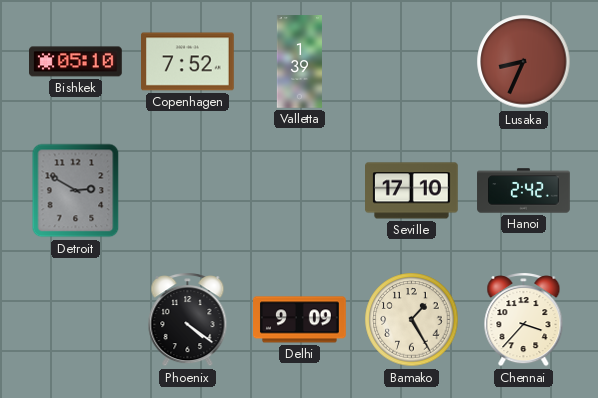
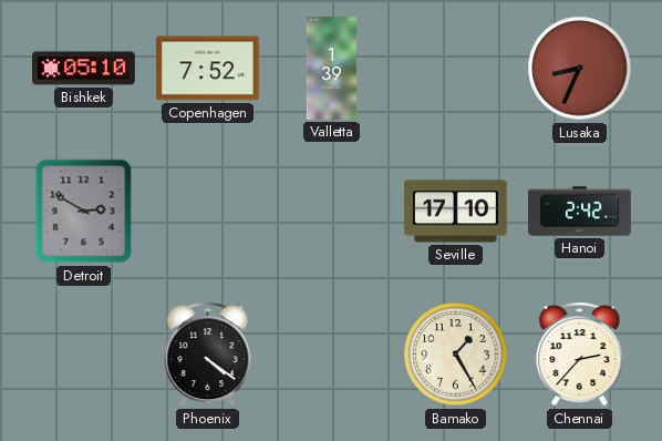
Delhi: 9:09 -> none
Chennai: 3:37 -> 2:37
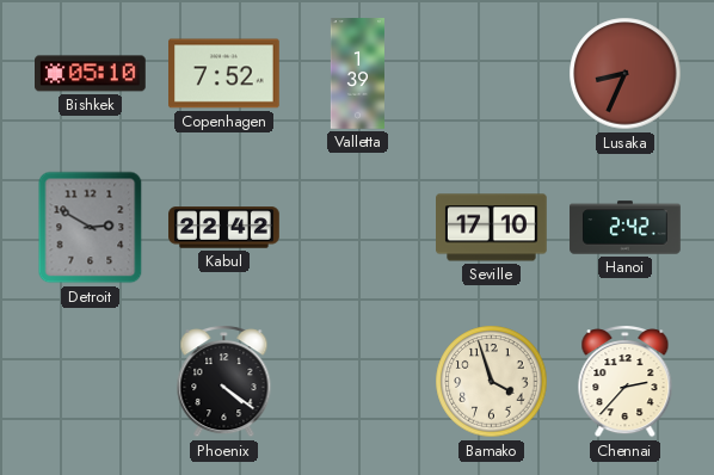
Kabul: none -> 22:42
Bamako: 1:25 -> 3:57
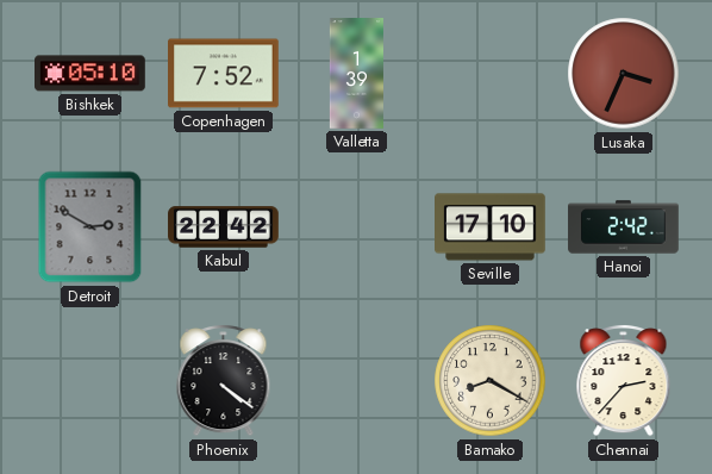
Lusaka: 8:34 -> 3:34
Bamako: 3:57 -> 8:20
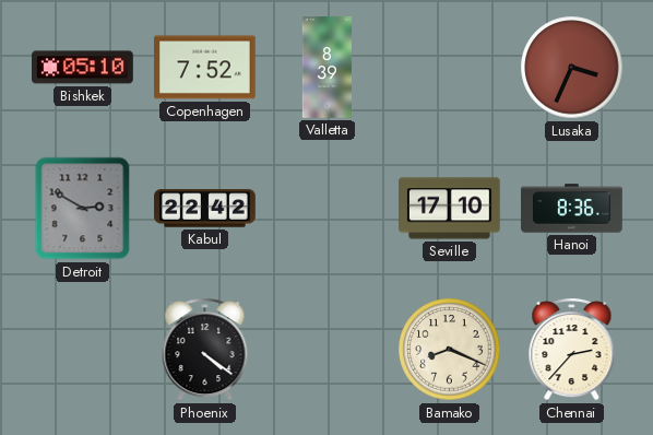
Valletta: 1:39 -> 8:39
Hanoi: 2:42 -> 8:36
Bamako: 8:20 -> 8:19
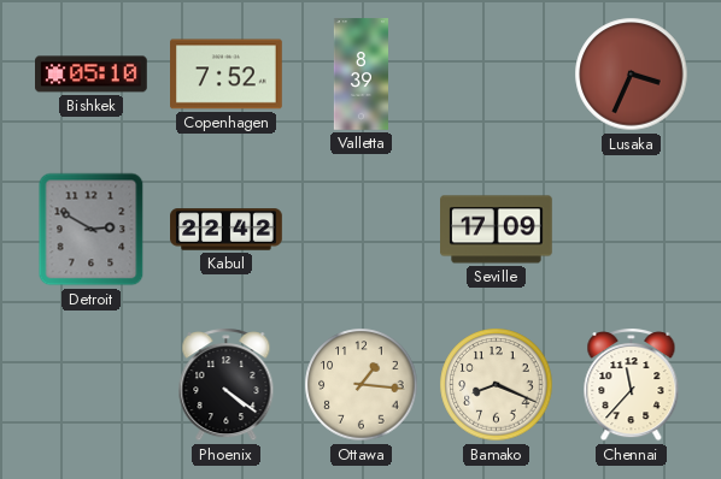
Seville: 17:10 -> 17:09
Hanoi: 8:36 -> none
Ottawa: none -> 1:16
Chennai: 2:37 -> 11:37
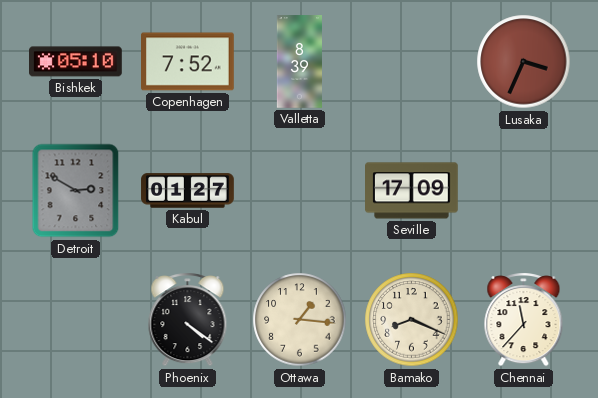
Kabul: 22:42 -> 01:27
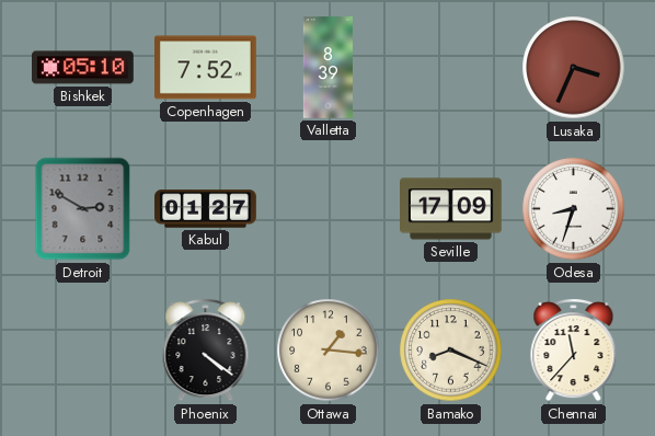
Odesa: none -> 8:33
